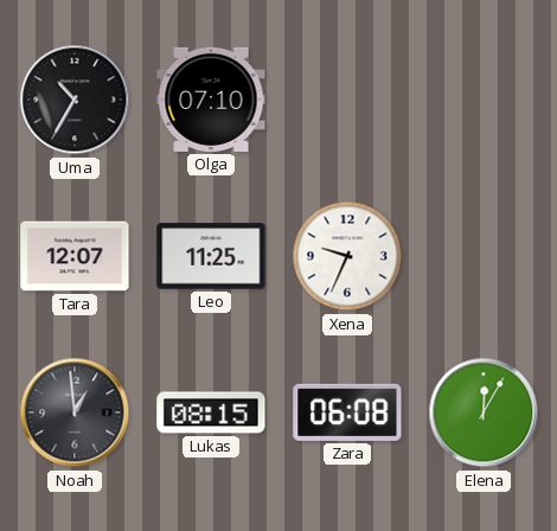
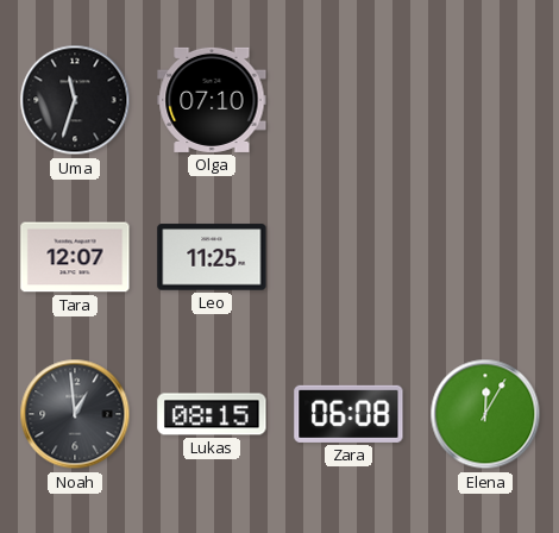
Uma: 10:35 -> 11:33
Xena: 9:34 -> none
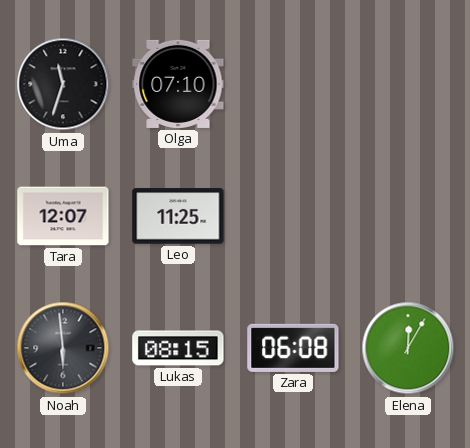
Noah: 12:59 -> 5:59
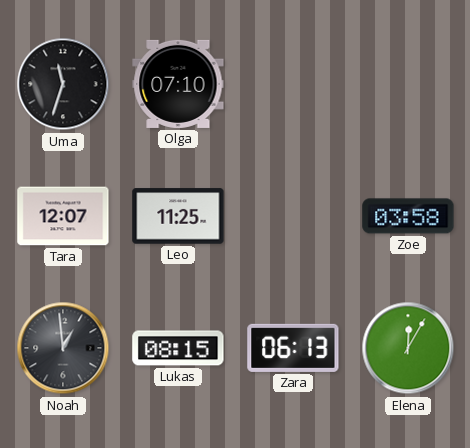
Zoe: none -> 03:58
Noah: 5:59 -> 12:59
Zara: 06:08 -> 06:13
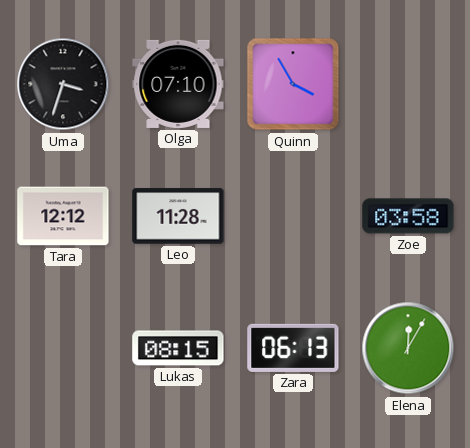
Uma: 11:33 -> 3:33
Quinn: none -> 3:55
Tara: 12:07 -> 12:12
Leo: 11:25 -> 11:28
Noah: 12:59 -> none
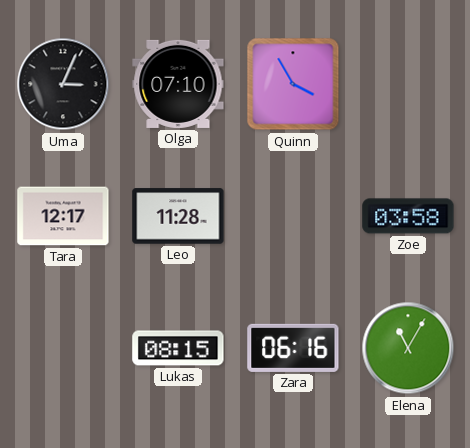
Uma: 3:33 -> 3:04
Tara: 12:12 -> 12:17
Zara: 06:13 -> 06:16
Elena: 12:05 -> 11:05
